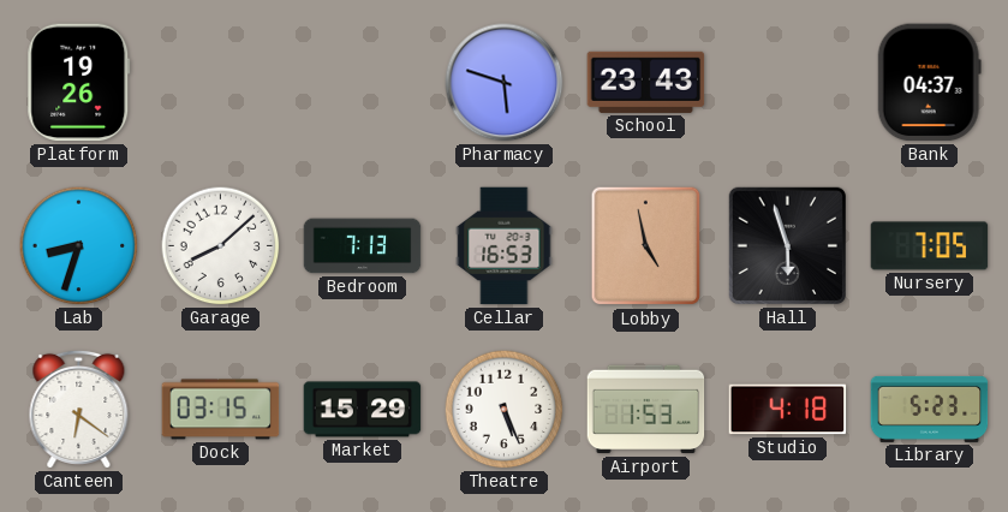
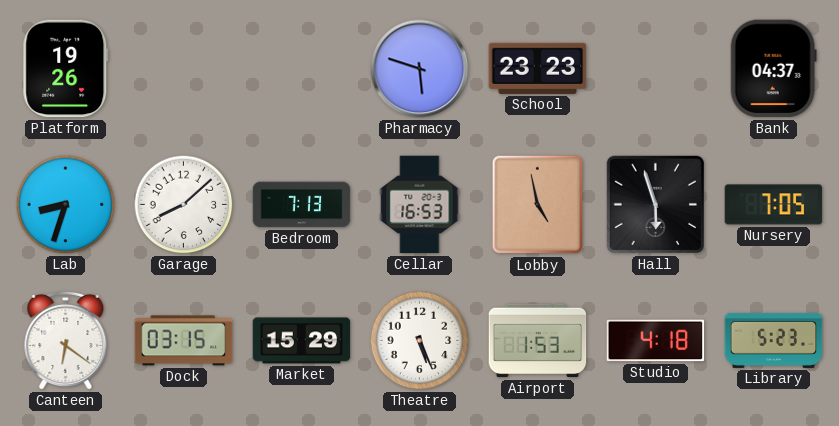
School: 23:43 -> 23:23
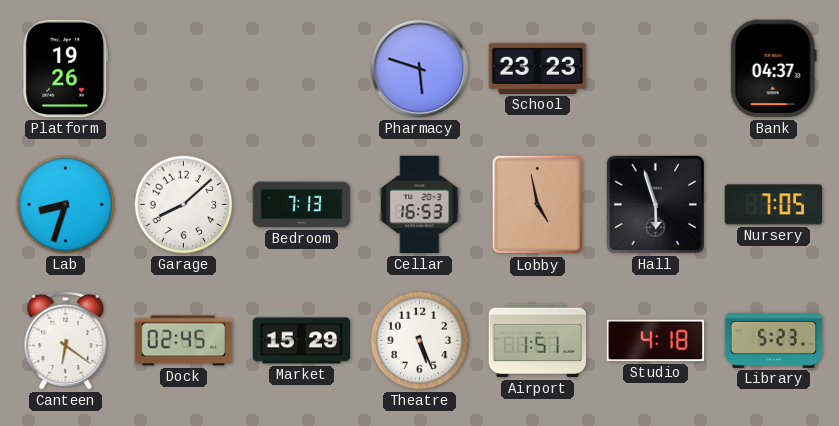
Dock: 03:15 -> 02:45
Airport: 1:53 -> 1:51
